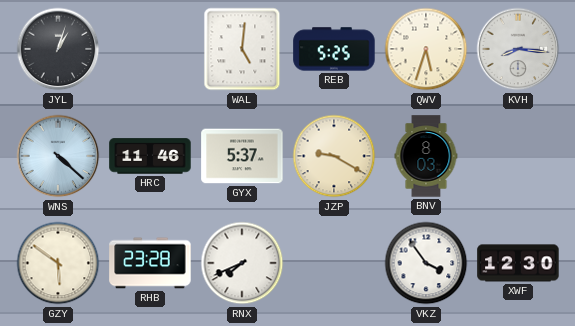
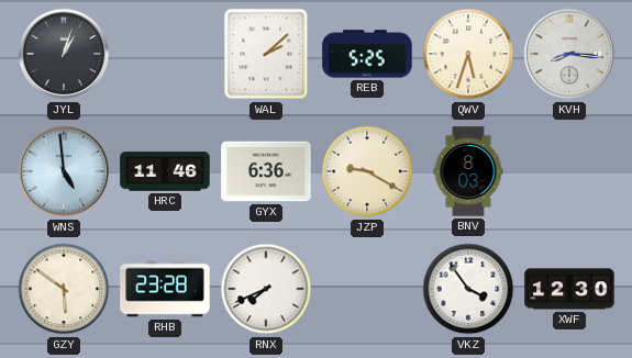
WAL: 5:01 -> 2:08
WNS: 4:22 -> 4:59
GYX: 5:37 -> 6:36
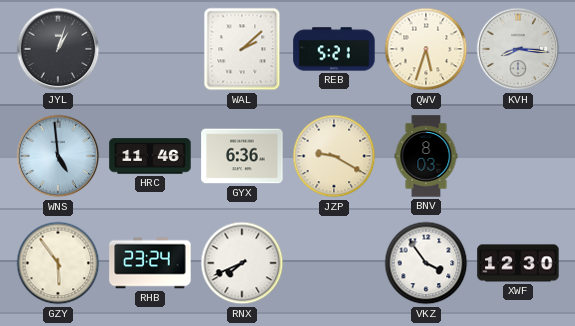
REB: 5:25 -> 5:21
GZY: 5:51 -> 5:54
RHB: 23:28 -> 23:24
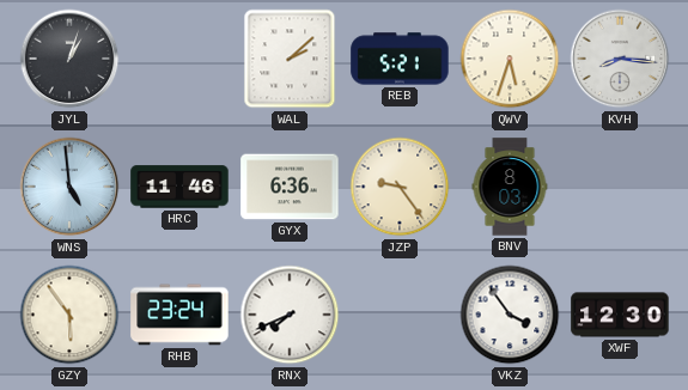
JZP: 9:20 -> 9:24
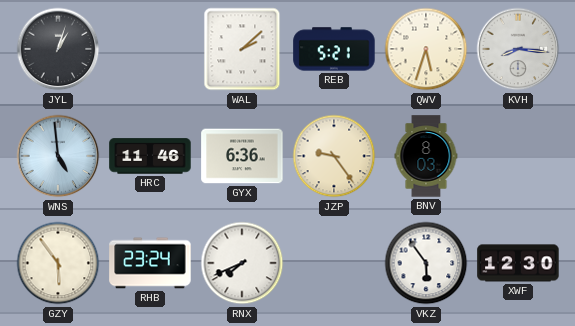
VKZ: 3:54 -> 5:54
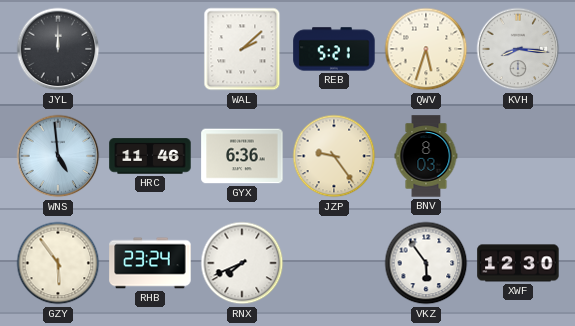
JYL: 1:03 -> 12:00
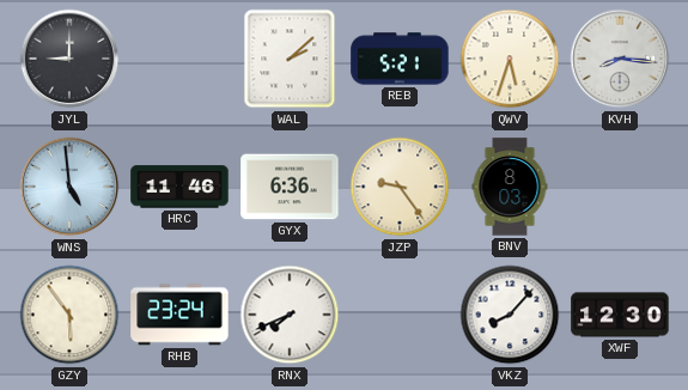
JYL: 12:00 -> 9:00
VKZ: 5:54 -> 8:07
